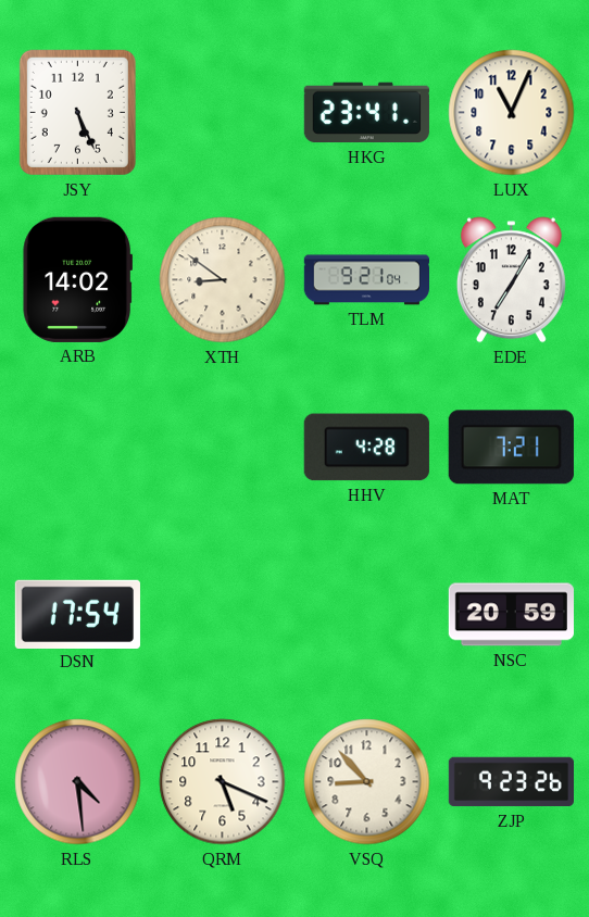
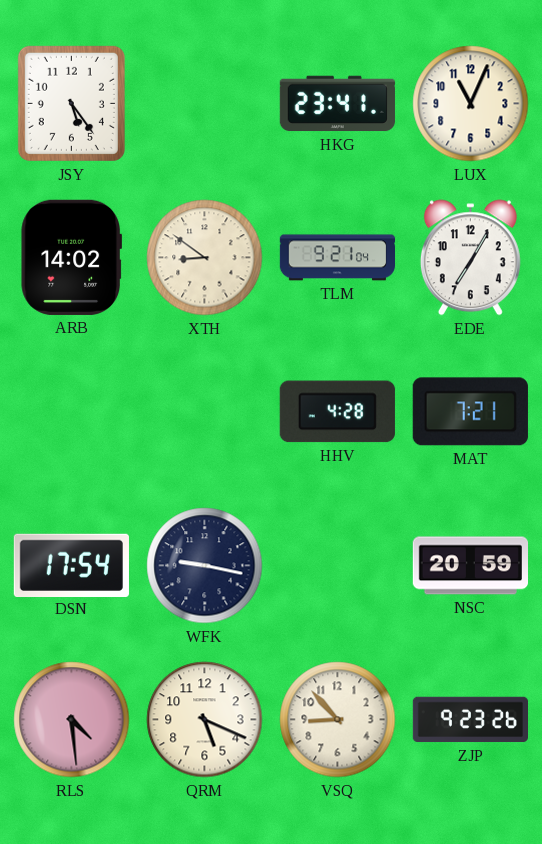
JSY: 5:26 -> 5:24
WFK: none -> 9:17
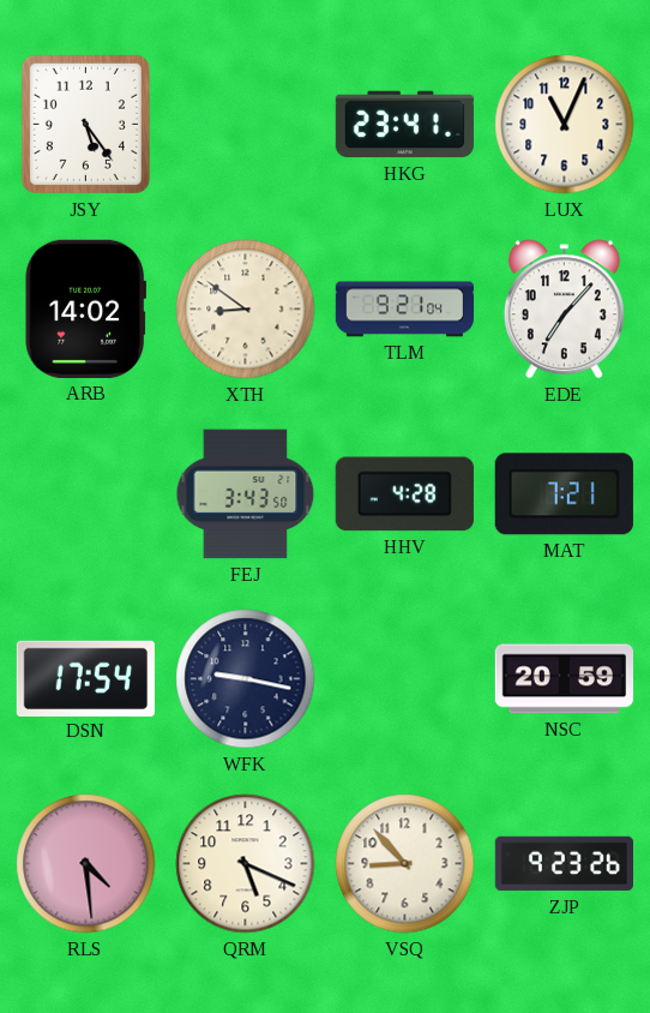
EDE: 7:05 -> 7:07
FEJ: none -> 3:43
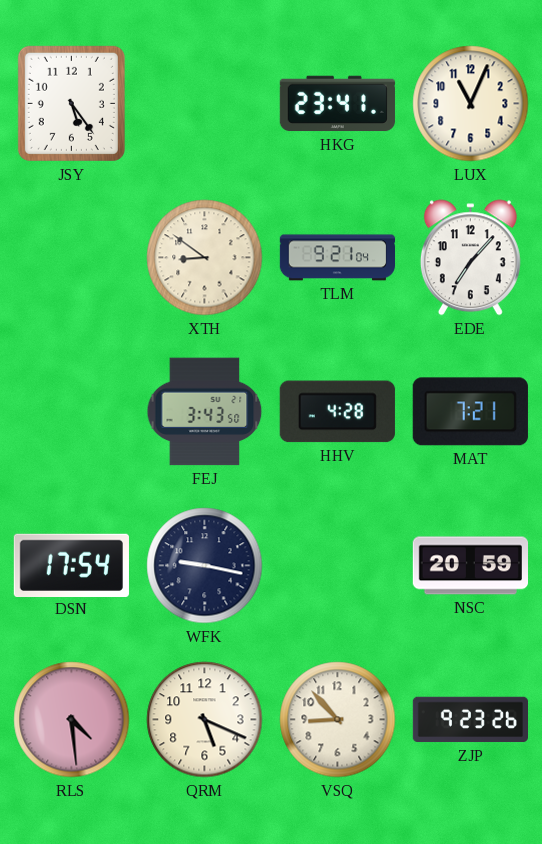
ARB: 14:02 -> none
